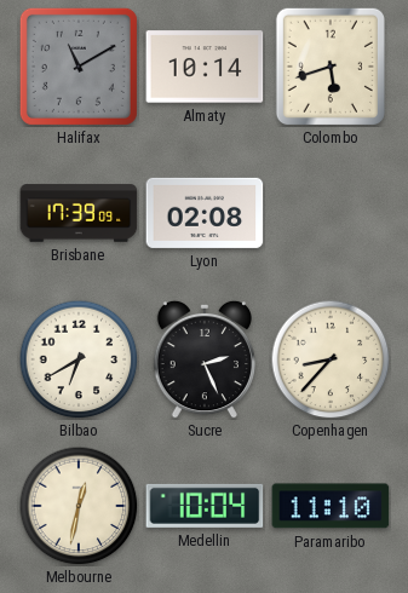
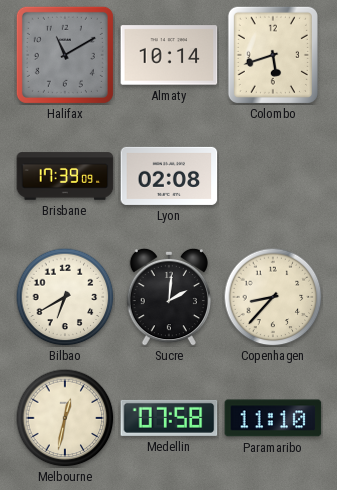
Sucre: 2:26 -> 2:01
Medellin: 10:04 -> 07:58
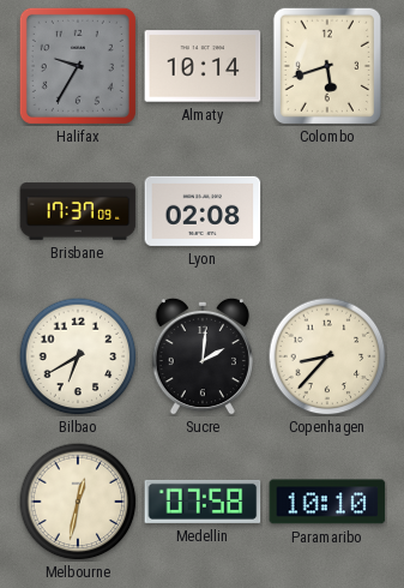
Halifax: 11:10 -> 9:35
Brisbane: 17:39 -> 17:37
Paramaribo: 11:10 -> 10:10
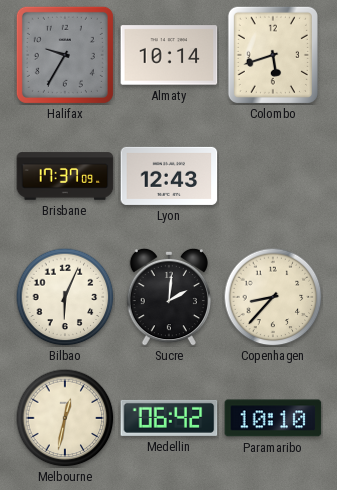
Lyon: 02:08 -> 12:43
Bilbao: 6:40 -> 6:04
Medellin: 07:58 -> 06:42
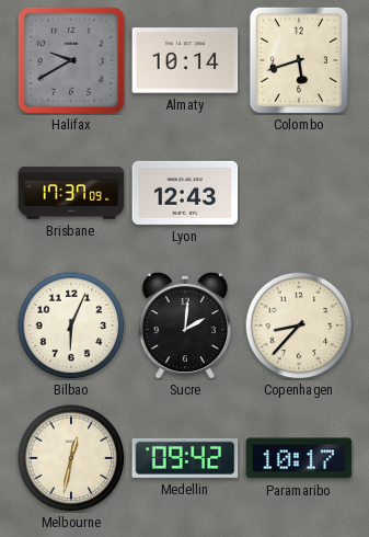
Halifax: 9:35 -> 9:40
Medellin: 06:42 -> 09:42
Paramaribo: 10:10 -> 10:17
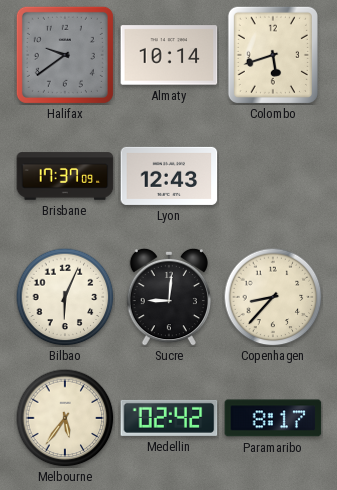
Halifax: 9:40 -> 9:39
Sucre: 2:01 -> 9:01
Melbourne: 12:32 -> 5:36
Medellin: 09:42 -> 02:42
Paramaribo: 10:17 -> 8:17
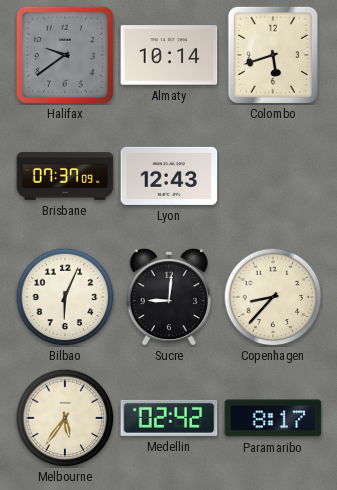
Brisbane: 17:37 -> 07:37
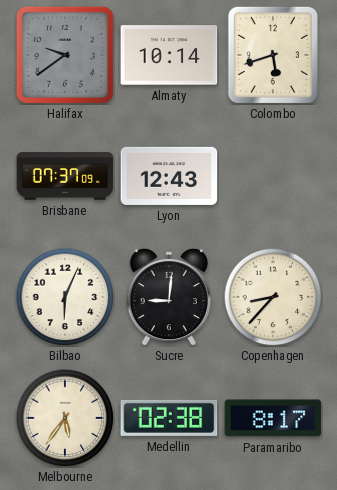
Medellin: 02:42 -> 02:38
